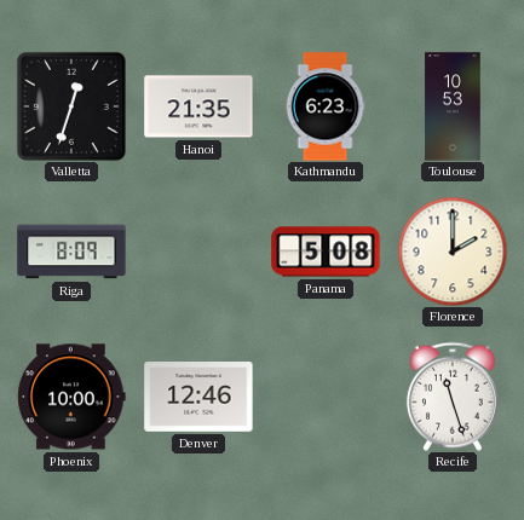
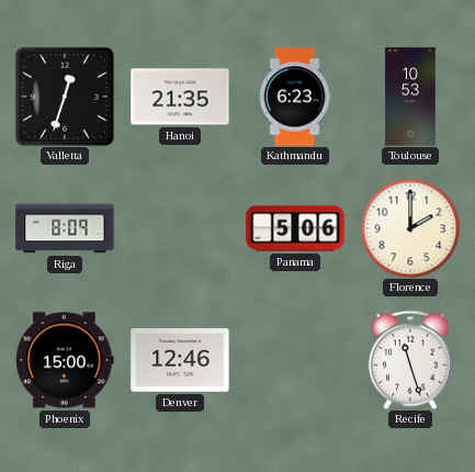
Panama: 5:08 -> 5:06
Phoenix: 10:00 -> 15:00
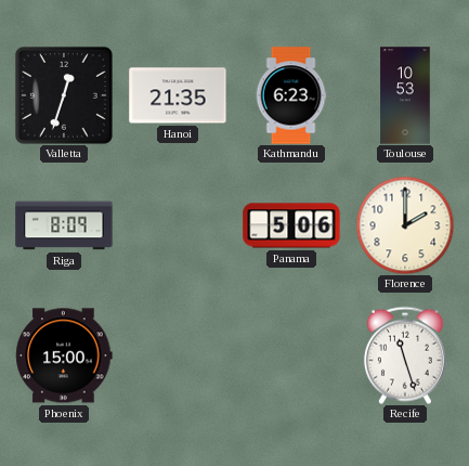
Denver: 12:46 -> none
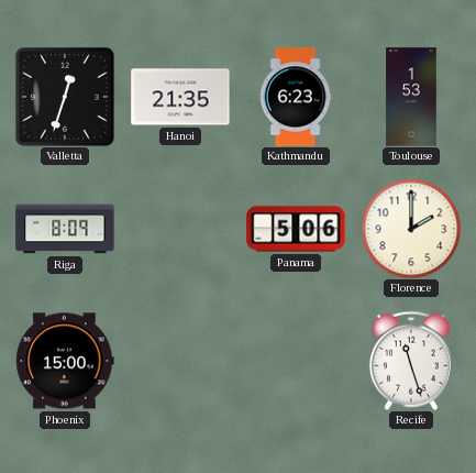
Toulouse: 10:53 -> 1:53
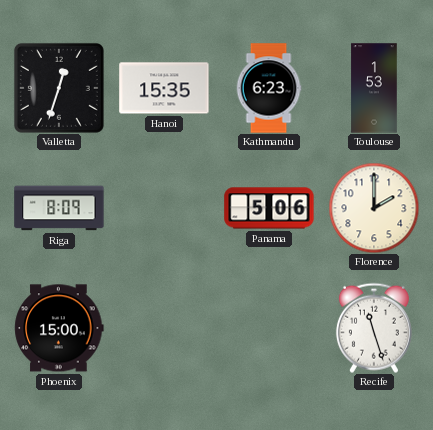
Hanoi: 21:35 -> 15:35
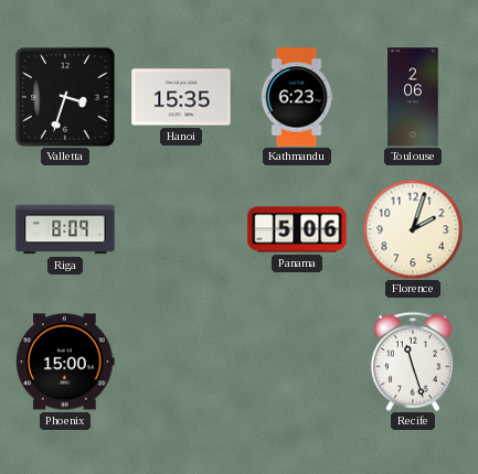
Valletta: 12:33 -> 3:33
Toulouse: 1:53 -> 2:06
Florence: 2:00 -> 2:03
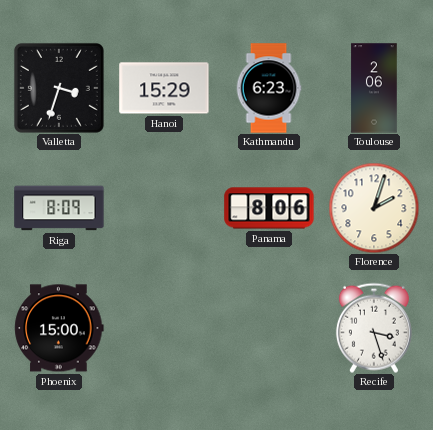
Hanoi: 15:35 -> 15:29
Panama: 5:06 -> 8:06
Recife: 11:27 -> 3:27
